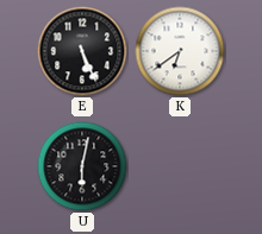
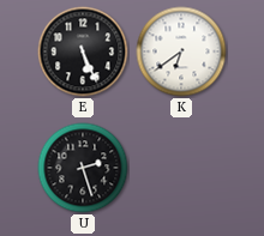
U: 6:02 -> 2:27
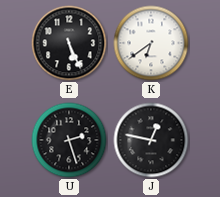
J: none -> 12:47
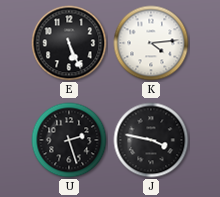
K: 6:39 -> 4:14
J: 12:47 -> 3:47
